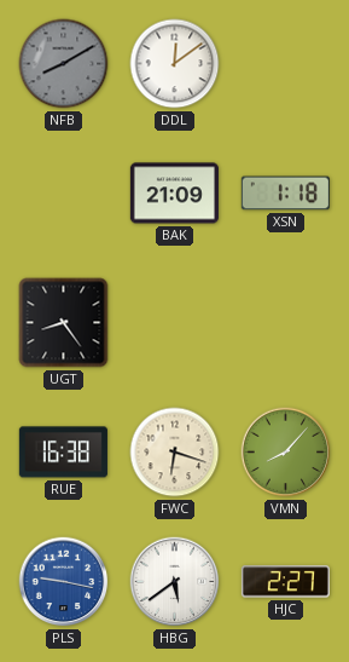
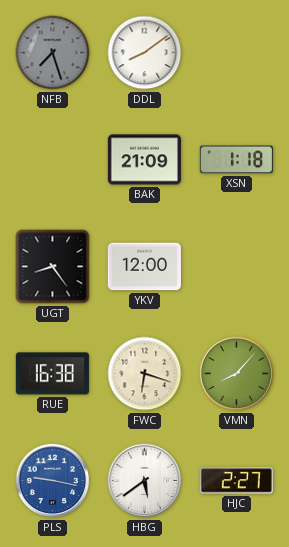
NFB: 8:10 -> 7:27
DDL: 12:09 -> 8:09
YKV: none -> 12:00
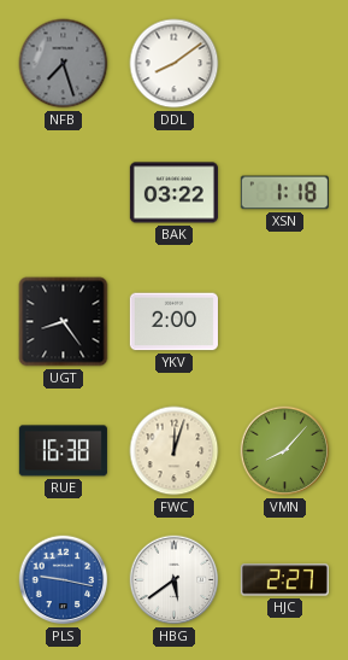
BAK: 21:09 -> 03:22
YKV: 12:00 -> 2:00
FWC: 6:18 -> 12:03
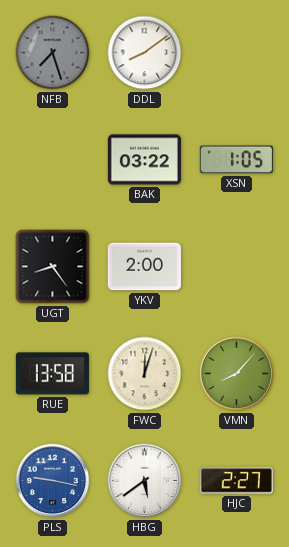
XSN: 1:18 -> 1:05
RUE: 16:38 -> 13:58
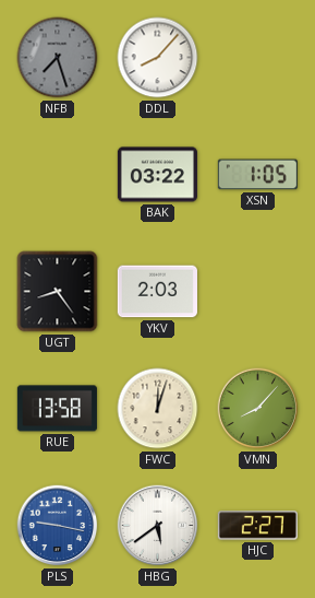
DDL: 8:09 -> 8:07
YKV: 2:00 -> 2:03
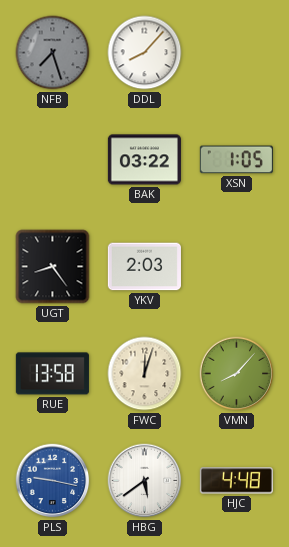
HJC: 2:27 -> 4:48
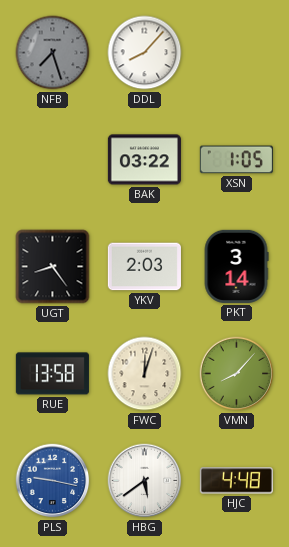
PKT: none -> 3:14
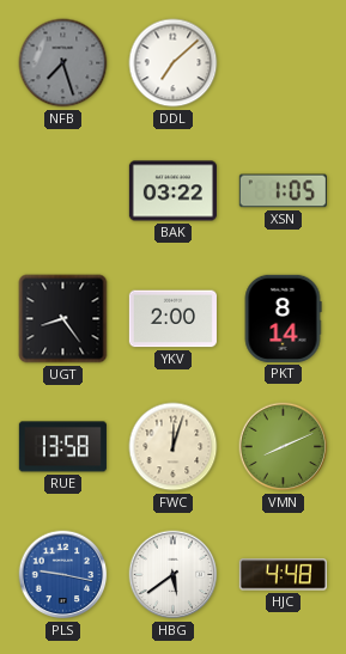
DDL: 8:07 -> 7:08
YKV: 2:03 -> 2:00
PKT: 3:14 -> 8:14
VMN: 8:07 -> 8:11
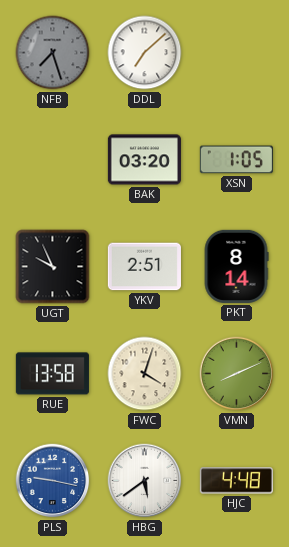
BAK: 03:22 -> 03:20
UGT: 8:24 -> 9:56
YKV: 2:00 -> 2:51
FWC: 12:03 -> 4:03
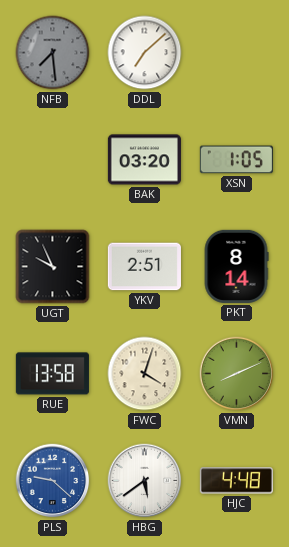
NFB: 7:27 -> 7:29
PLS: 9:17 -> 9:22
